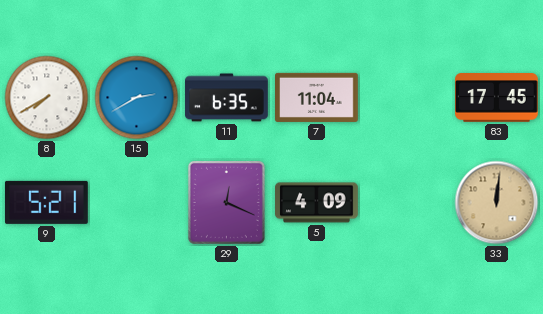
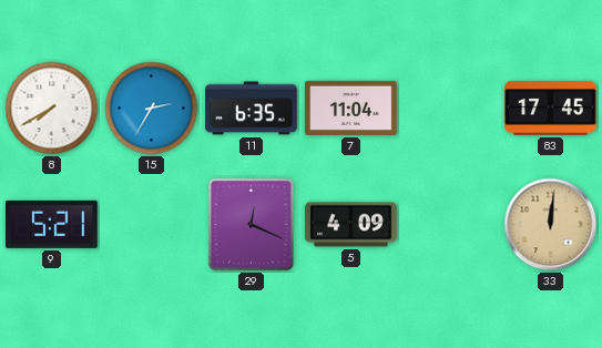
15: 2:40 -> 2:35
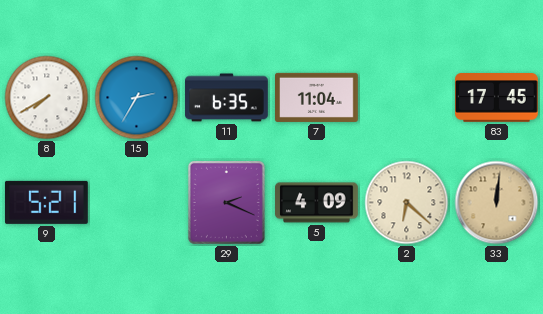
29: 12:19 -> 2:19
2: none -> 6:22
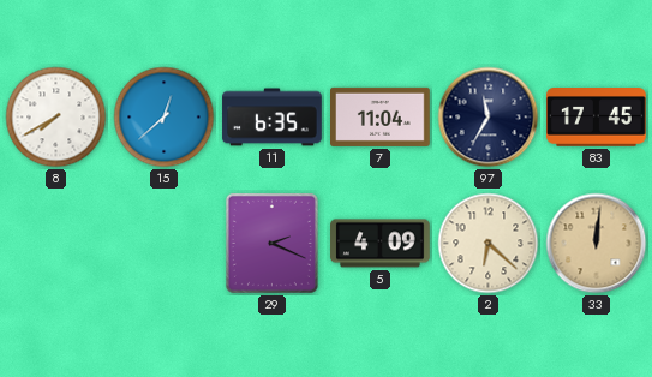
15: 2:35 -> 12:38
97: none -> 11:35
9: 5:21 -> none
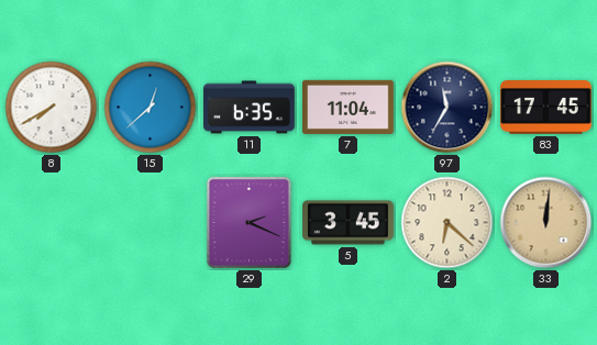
5: 4:09 -> 3:45
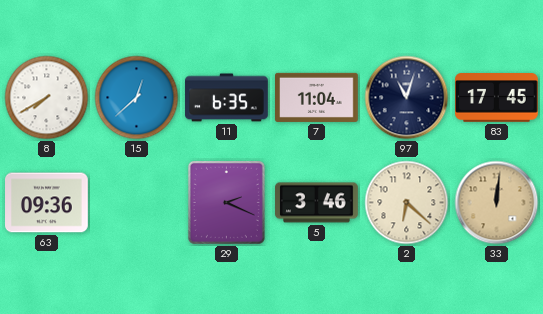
97: 11:35 -> 11:03
63: none -> 09:36
5: 3:45 -> 3:46
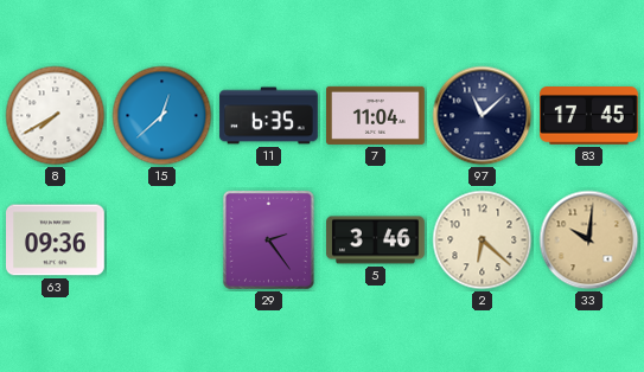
97: 11:03 -> 11:08
29: 2:19 -> 2:24
33: 12:01 -> 10:01
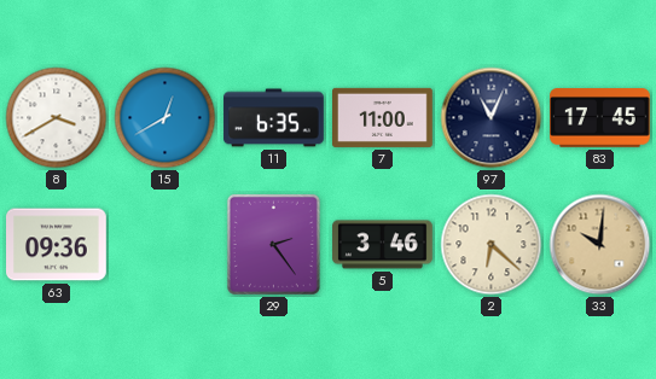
8: 7:40 -> 3:40
15: 12:38 -> 12:40
7: 11:04 -> 11:00
97: 11:08 -> 11:04
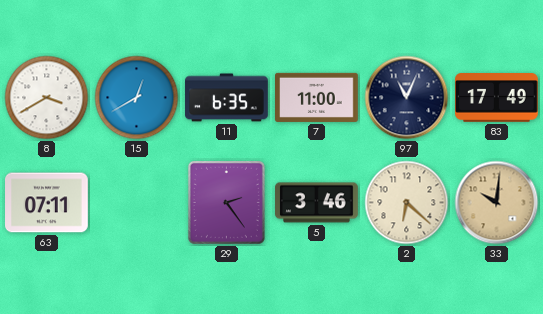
83: 17:45 -> 17:49
63: 09:36 -> 07:11
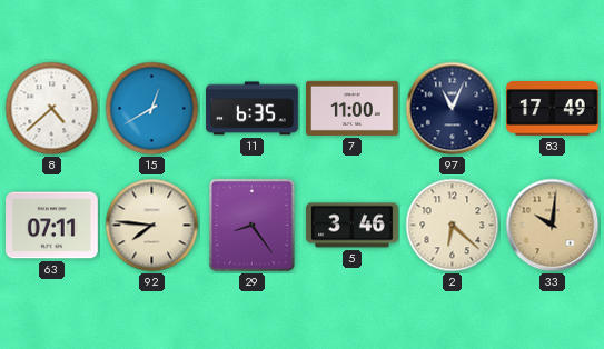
8: 3:40 -> 4:38
92: none -> 7:46
29: 2:24 -> 8:24
